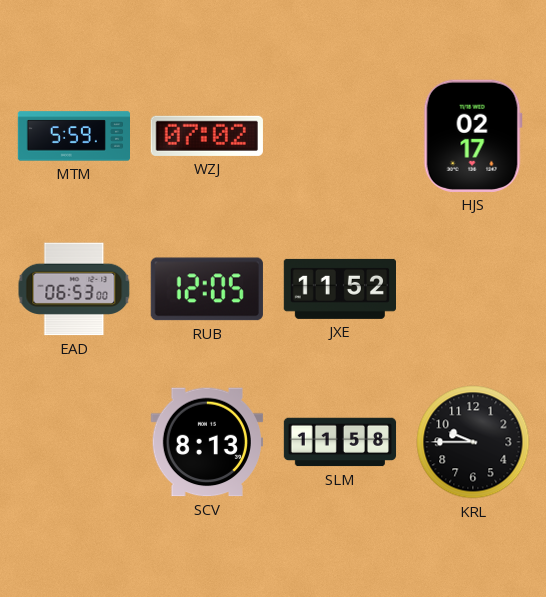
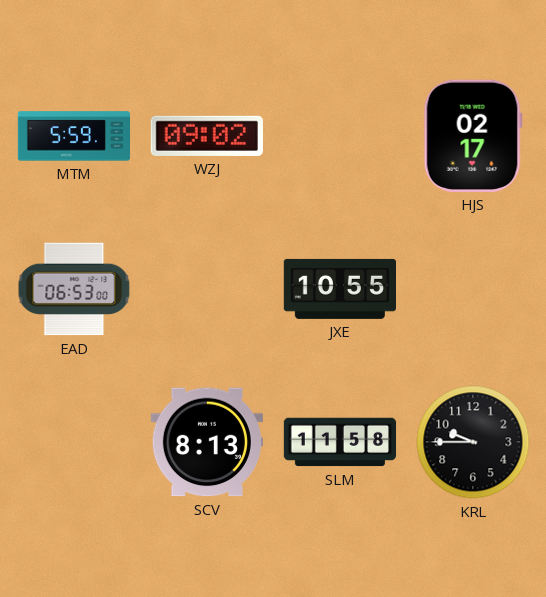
WZJ: 07:02 -> 09:02
RUB: 12:05 -> none
JXE: 11:52 -> 10:55
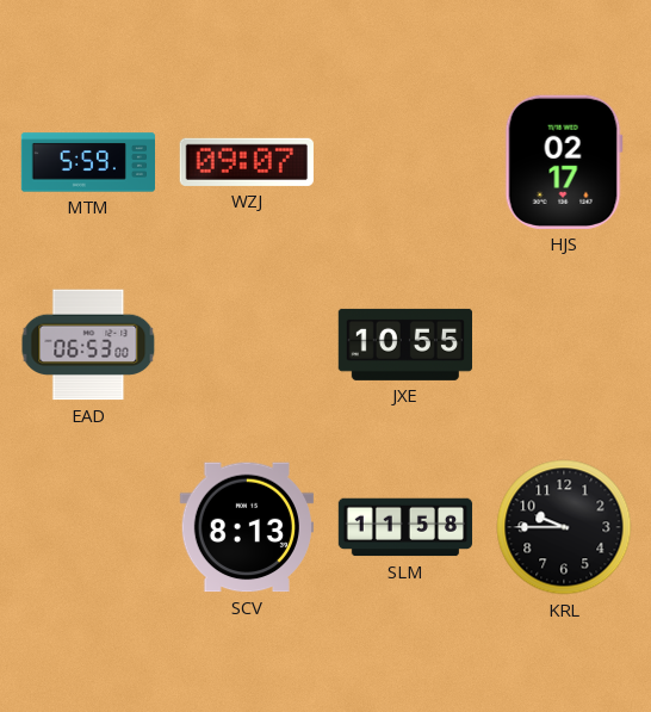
WZJ: 09:02 -> 09:07
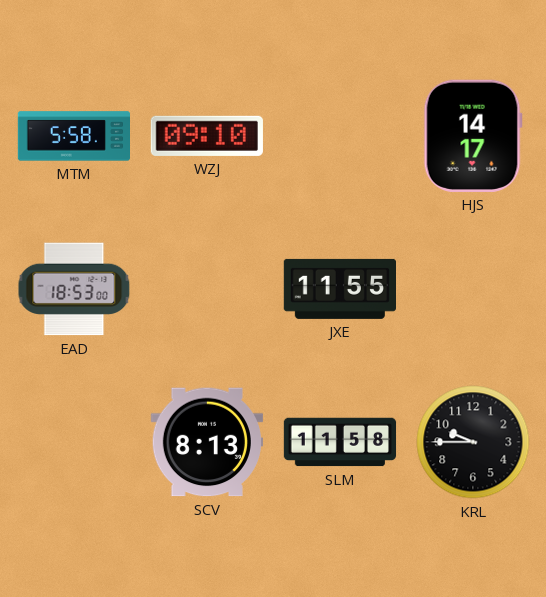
MTM: 5:59 -> 5:58
WZJ: 09:07 -> 09:10
HJS: 02:17 -> 14:17
EAD: 06:53 -> 18:53
JXE: 10:55 -> 11:55
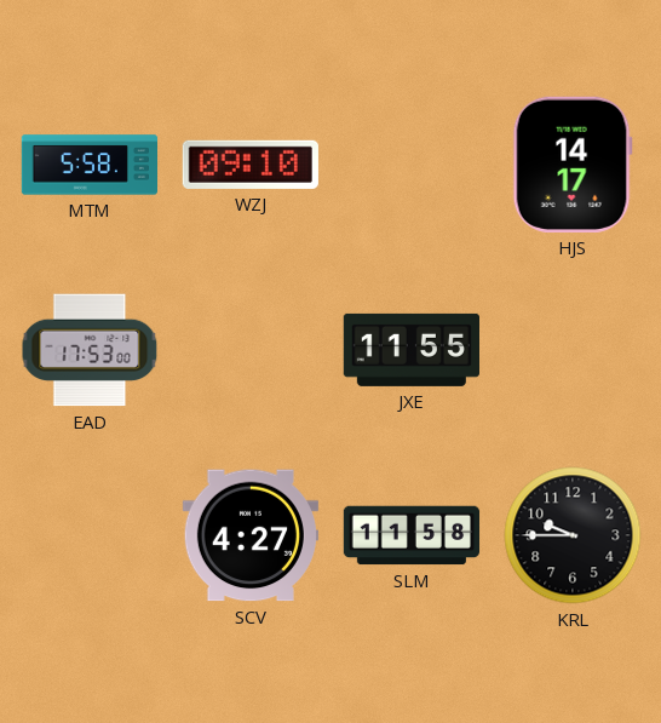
EAD: 18:53 -> 17:53
SCV: 8:13 -> 4:27
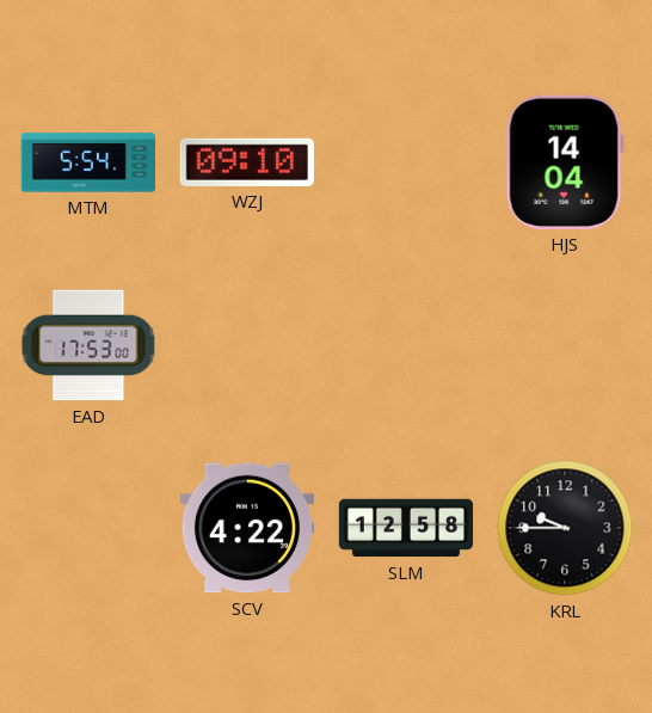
MTM: 5:58 -> 5:54
HJS: 14:17 -> 14:04
JXE: 11:55 -> none
SCV: 4:27 -> 4:22
SLM: 11:58 -> 12:58
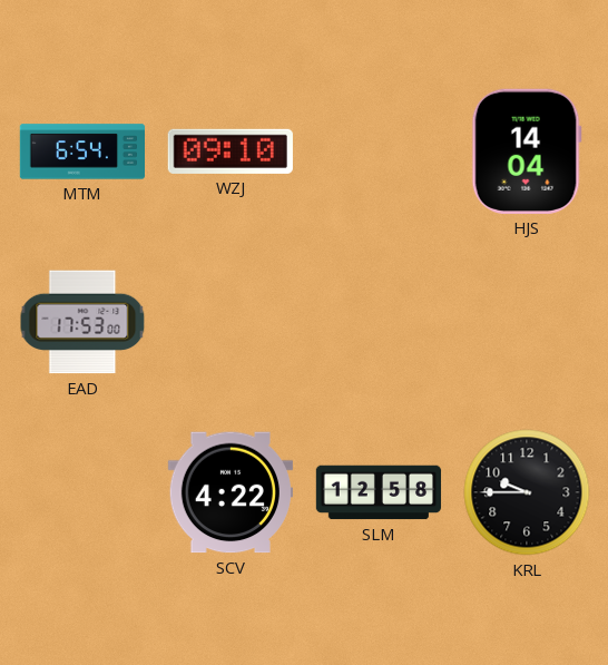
MTM: 5:54 -> 6:54
